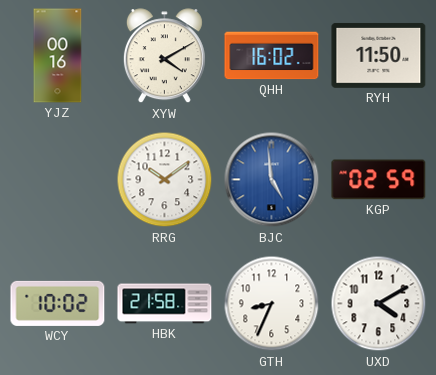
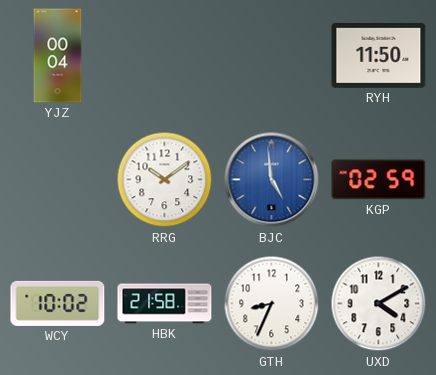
YJZ: 00:16 -> 00:04
XYW: 4:10 -> none
QHH: 16:02 -> none
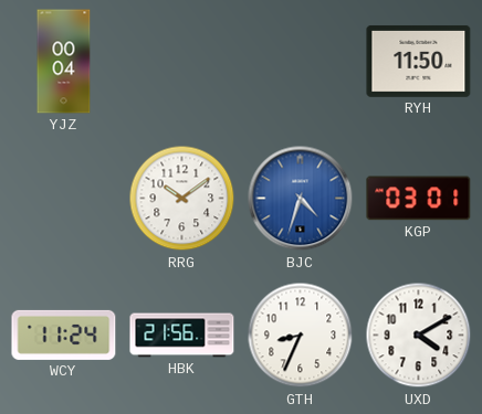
BJC: 4:59 -> 4:33
KGP: 02:59 -> 03:01
WCY: 10:02 -> 11:24
HBK: 21:58 -> 21:56
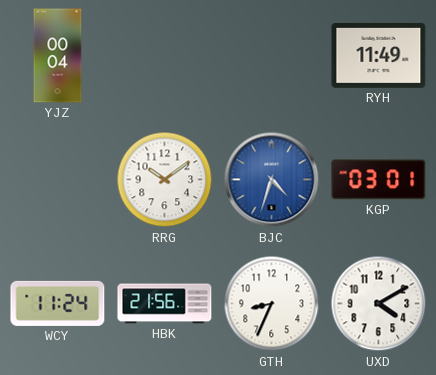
RYH: 11:50 -> 11:49
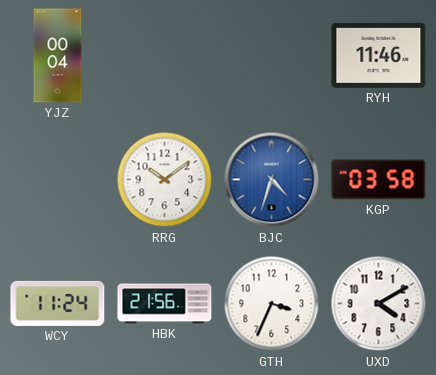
RYH: 11:49 -> 11:46
KGP: 03:01 -> 03:58
GTH: 8:34 -> 3:34
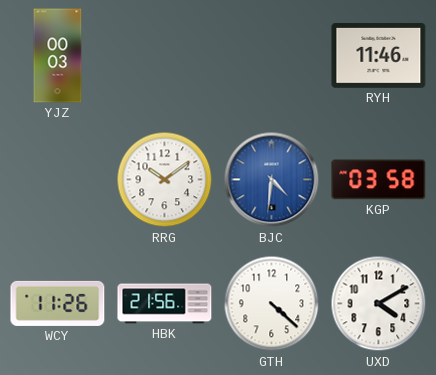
YJZ: 00:04 -> 00:03
BJC: 4:33 -> 4:31
WCY: 11:24 -> 11:26
GTH: 3:34 -> 4:22
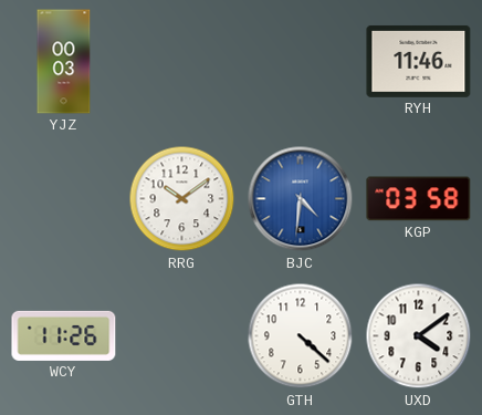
HBK: 21:56 -> none
UXD: 4:10 -> 4:09
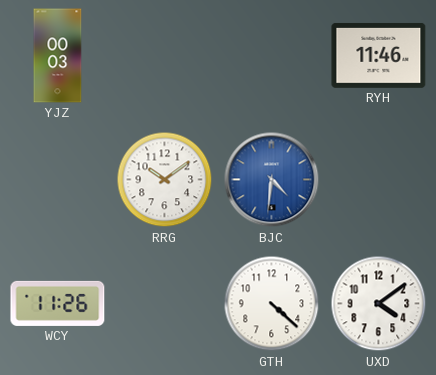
KGP: 03:58 -> none
